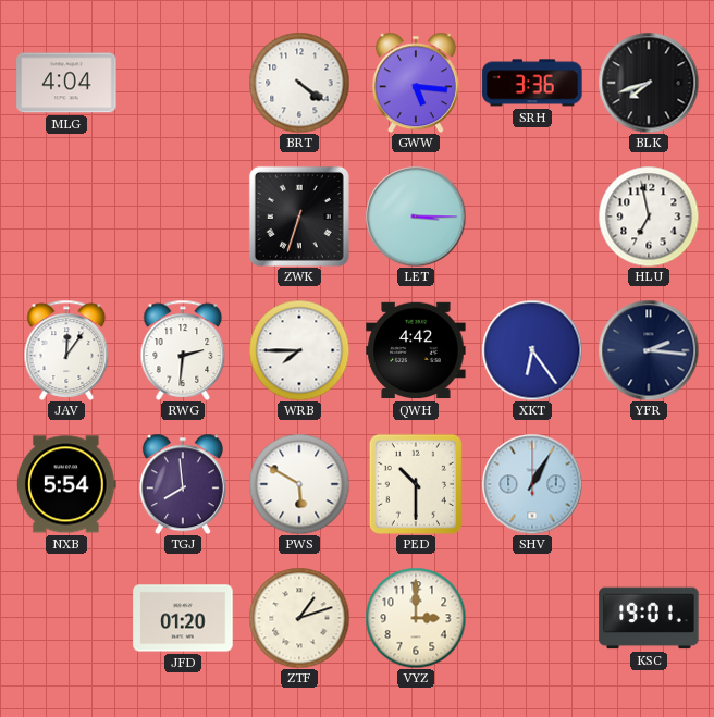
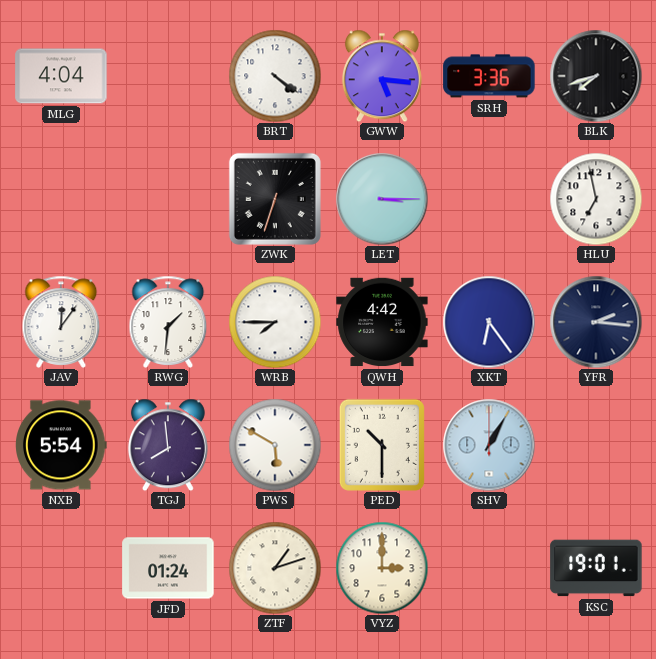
RWG: 2:31 -> 1:31
JFD: 01:20 -> 01:24
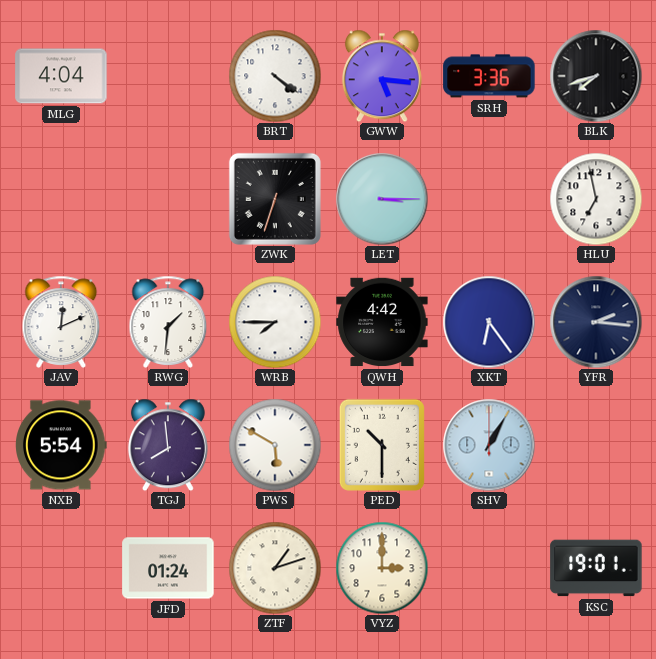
JAV: 12:06 -> 12:11
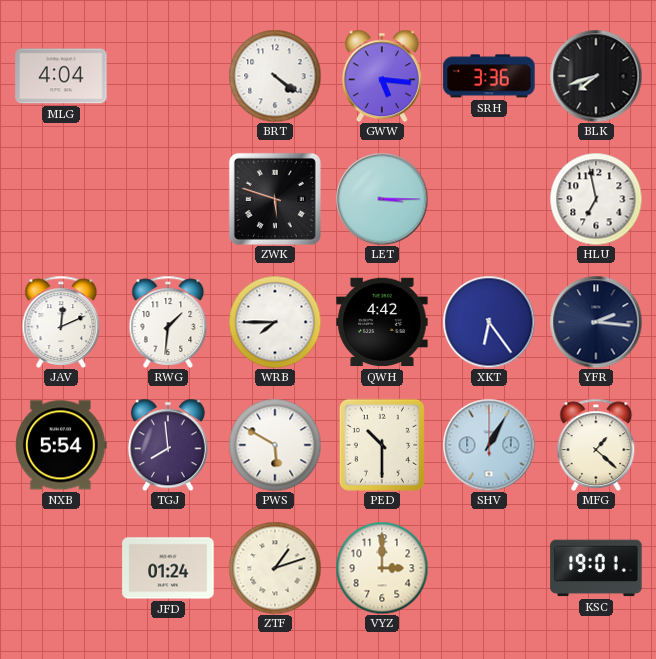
ZWK: 6:33 -> 5:48
MFG: none -> 1:22
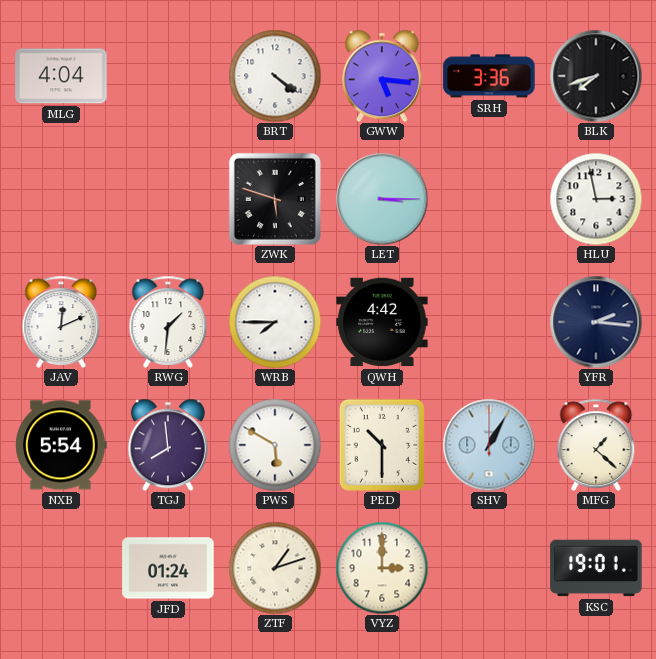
HLU: 6:58 -> 2:58
XKT: 6:24 -> none
